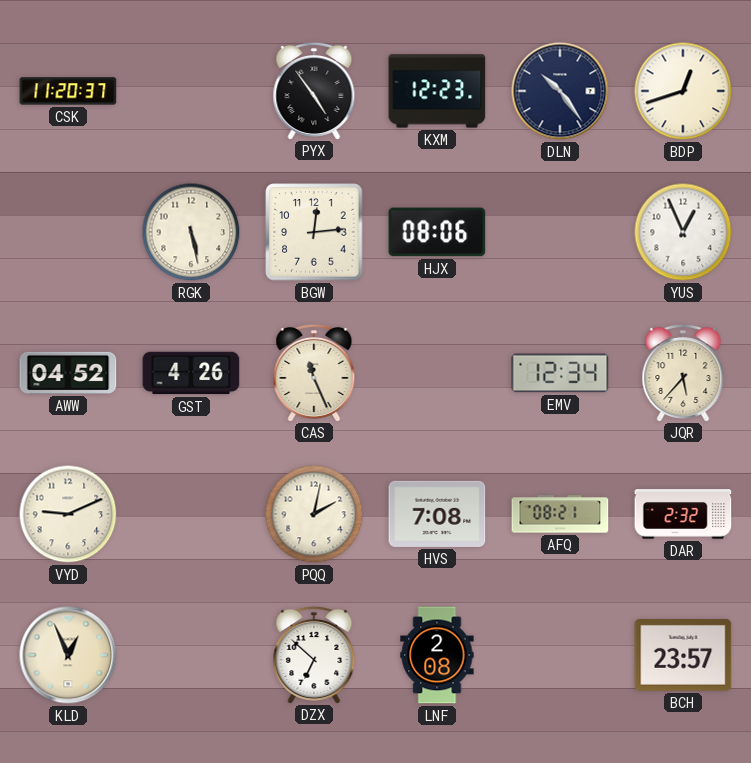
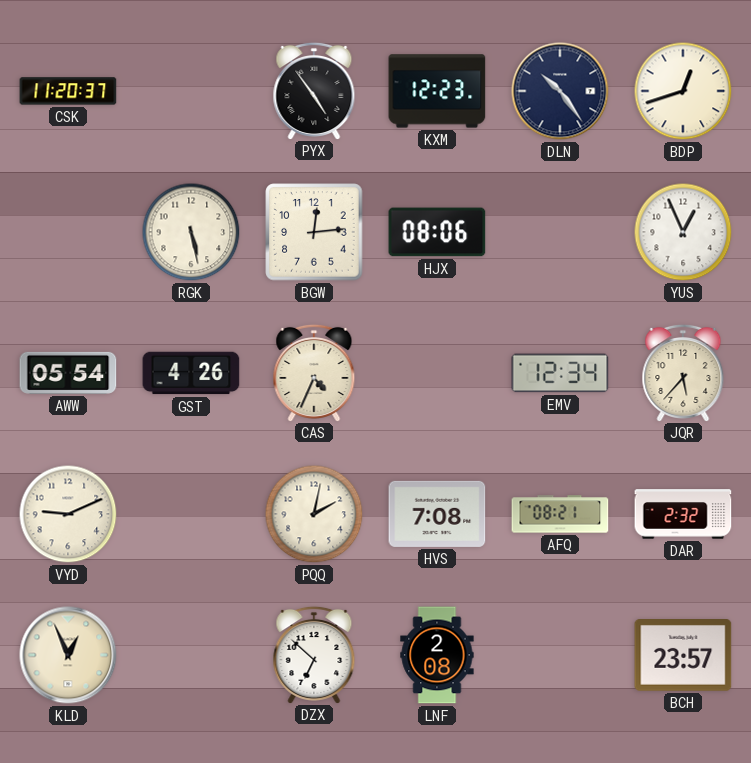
AWW: 04:52 -> 05:54
CAS: 11:26 -> 4:34
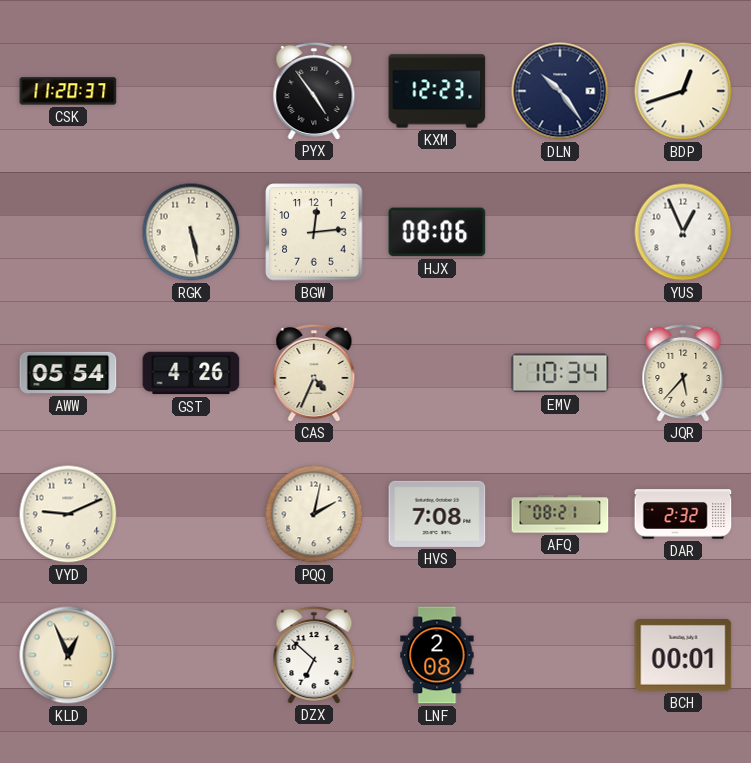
EMV: 12:34 -> 10:34
BCH: 23:57 -> 00:01
